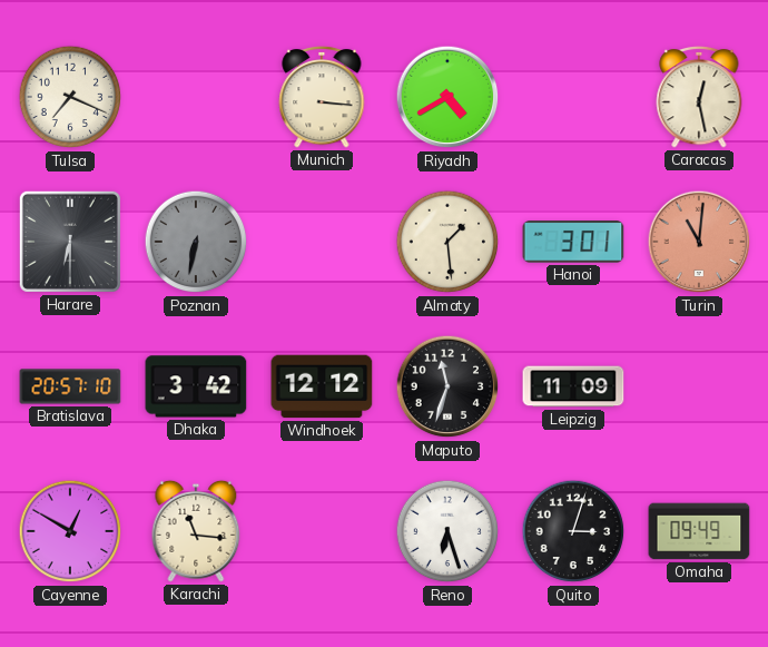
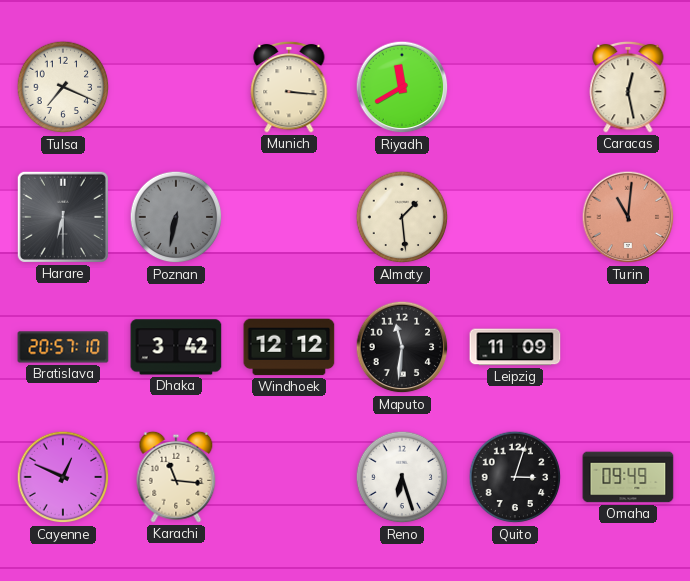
Riyadh: 4:40 -> 11:40
Hanoi: 3:01 -> none
Maputo: 11:33 -> 11:31
Cayenne: 12:50 -> 12:49
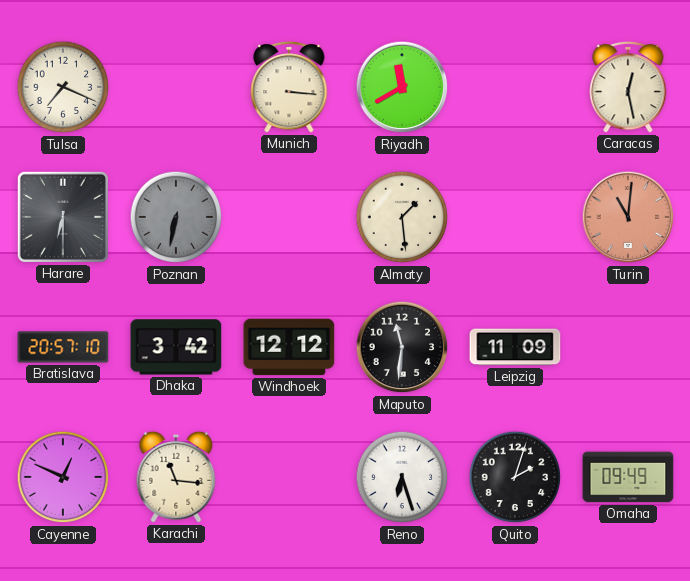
Quito: 3:03 -> 2:03
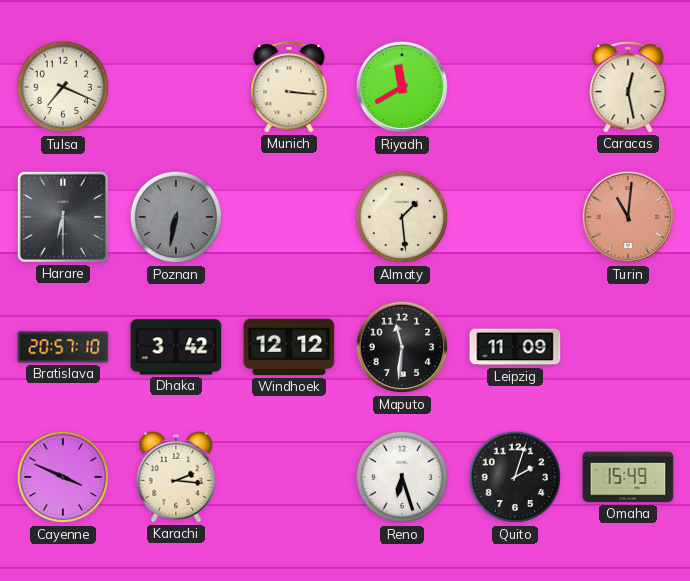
Cayenne: 12:49 -> 3:49
Karachi: 11:16 -> 2:16
Omaha: 09:49 -> 15:49
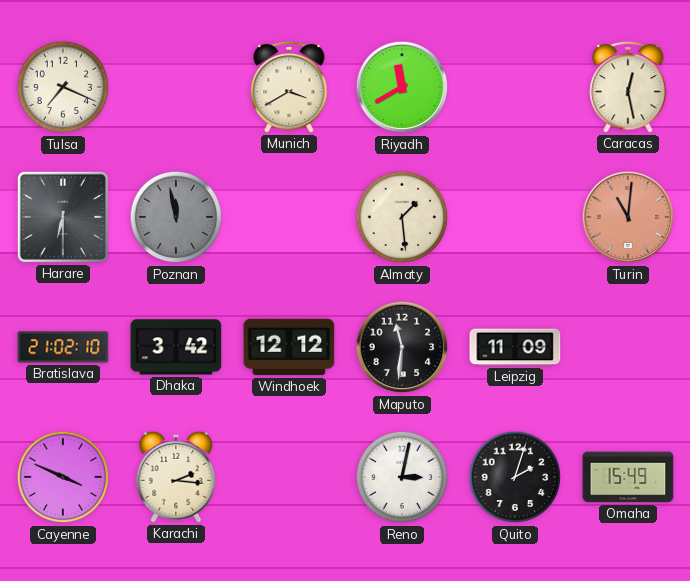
Munich: 3:16 -> 3:40
Poznan: 6:32 -> 11:58
Bratislava: 20:57 -> 21:02
Reno: 6:27 -> 3:02
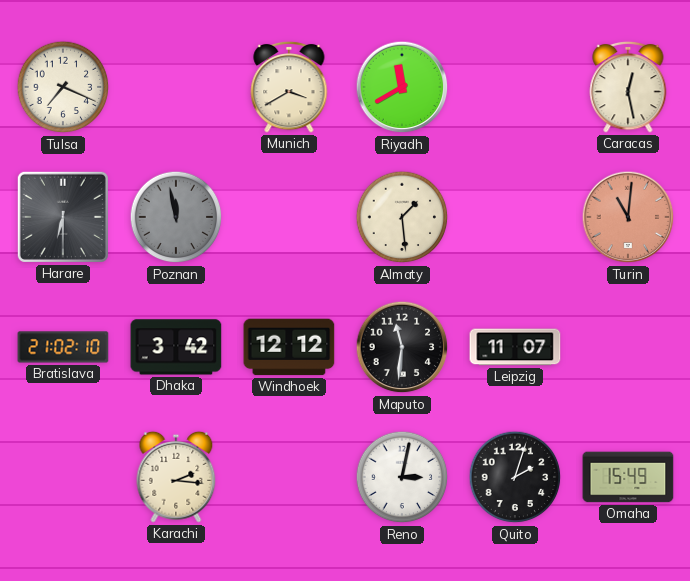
Leipzig: 11:09 -> 11:07
Cayenne: 3:49 -> none
